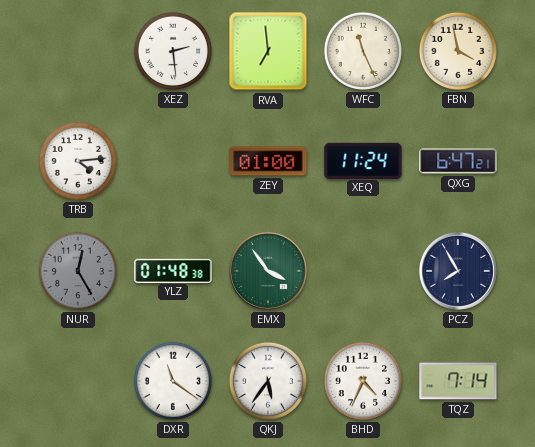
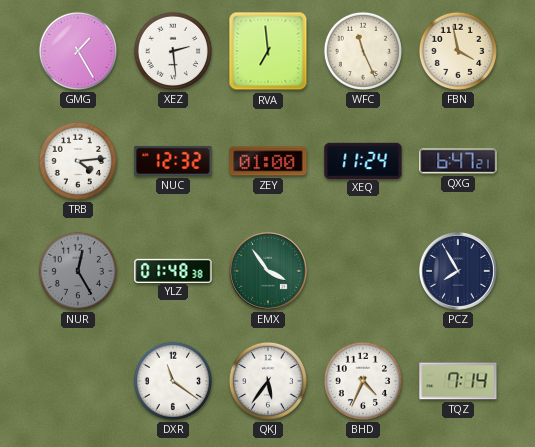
GMG: none -> 1:25
NUC: none -> 12:32
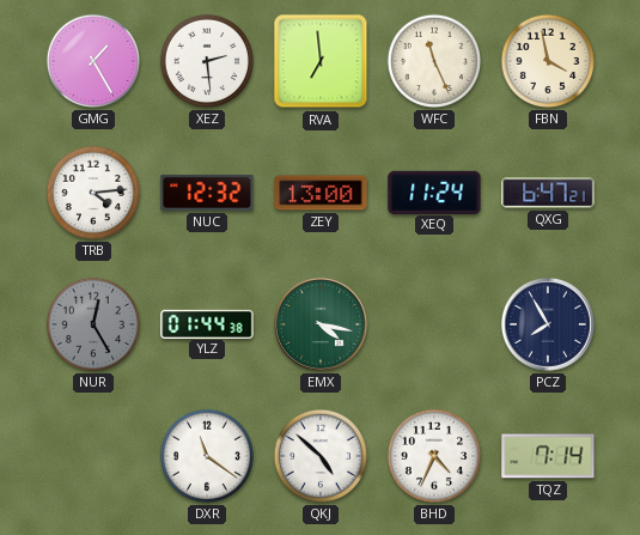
ZEY: 01:00 -> 13:00
YLZ: 01:48 -> 01:44
EMX: 3:54 -> 4:17
QKJ: 5:36 -> 4:52
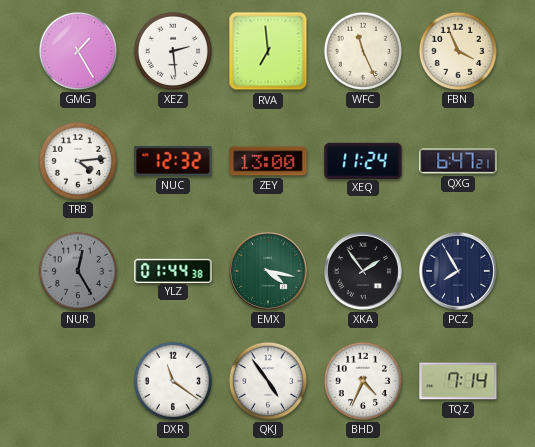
FBN: 3:58 -> 3:56
XKA: none -> 1:54
QKJ: 4:52 -> 4:54
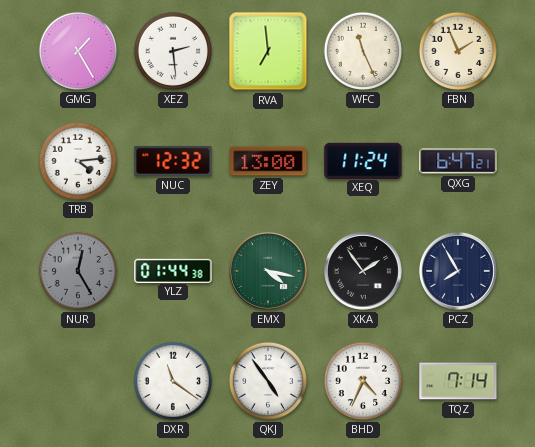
FBN: 3:56 -> 1:56
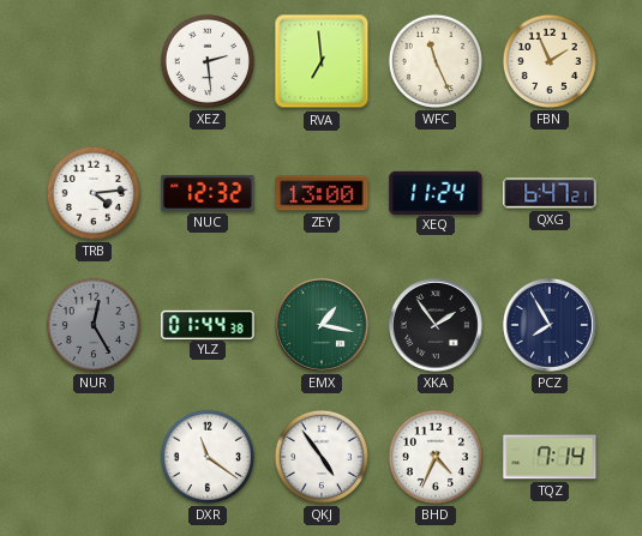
GMG: 1:25 -> none
EMX: 4:17 -> 1:17
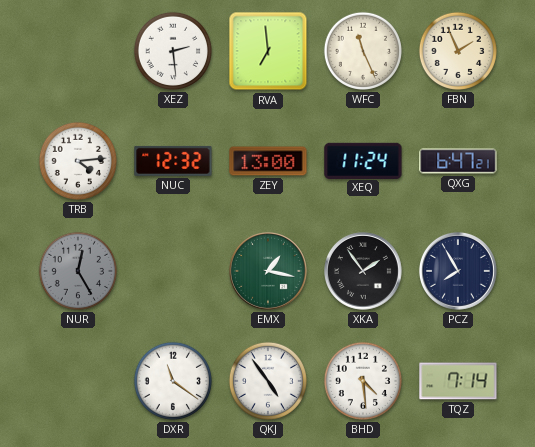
YLZ: 01:44 -> none
BHD: 4:34 -> 4:29
